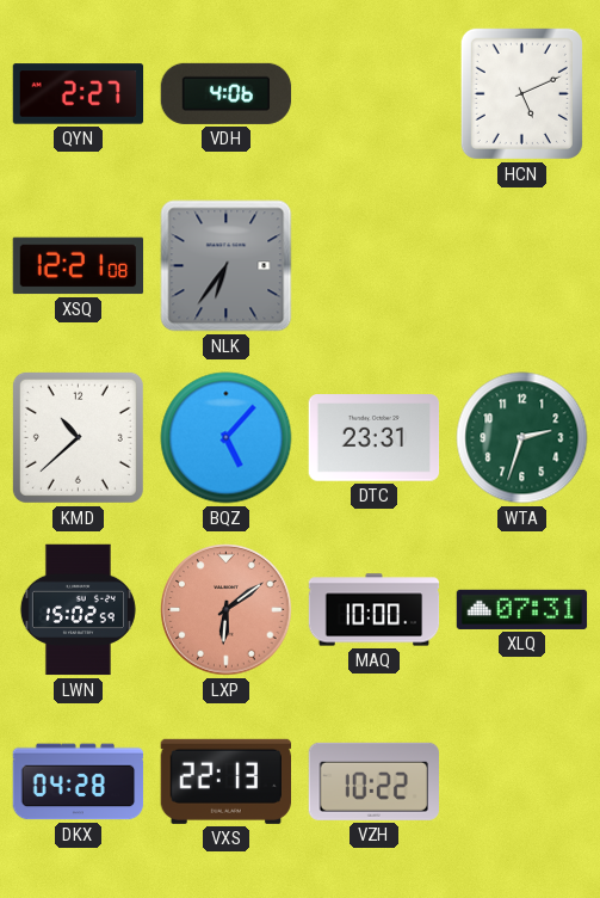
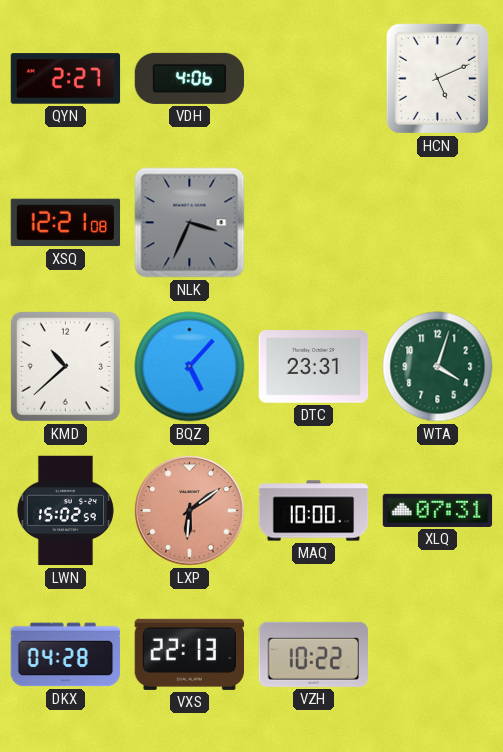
NLK: 6:36 -> 3:34
WTA: 2:33 -> 4:03
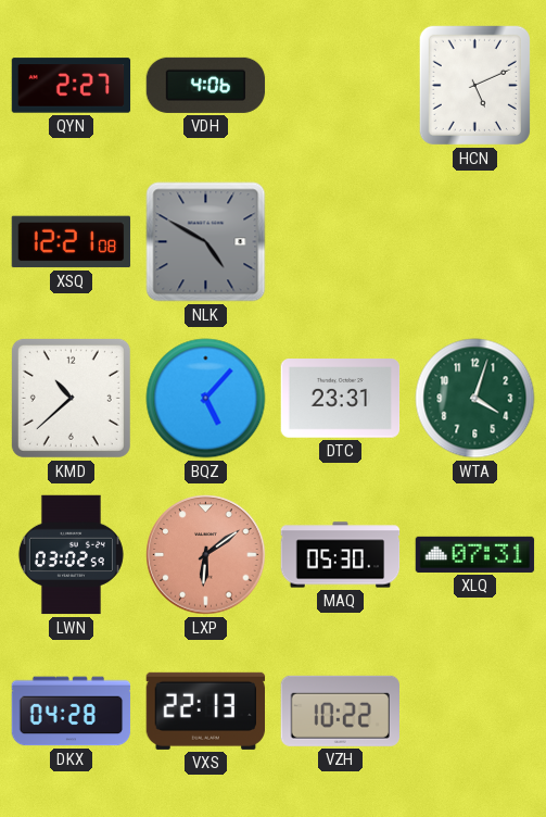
NLK: 3:34 -> 4:50
LWN: 15:02 -> 03:02
MAQ: 10:00 -> 05:30
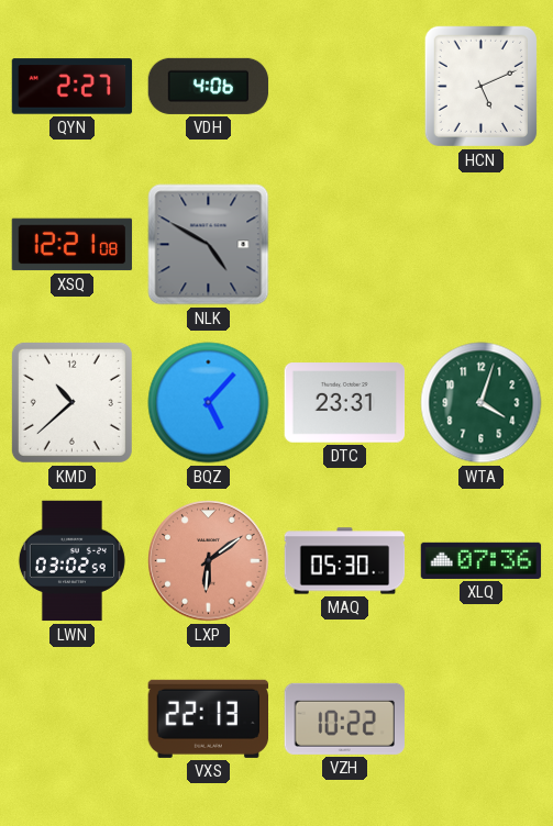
XLQ: 07:31 -> 07:36
DKX: 04:28 -> none
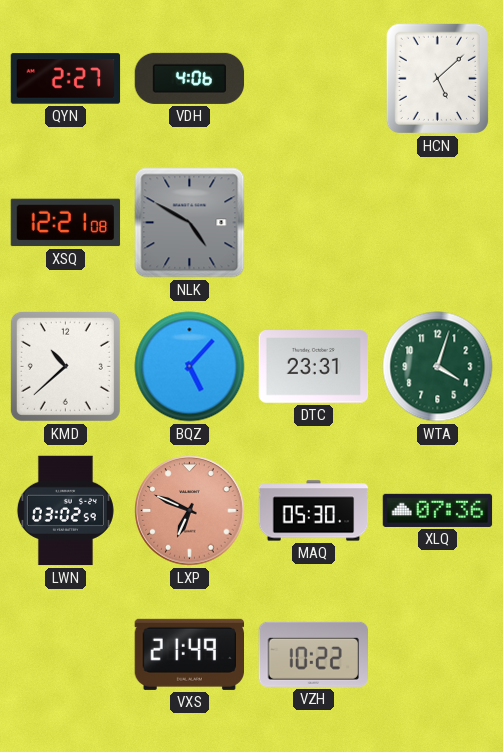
HCN: 5:11 -> 5:08
LXP: 6:09 -> 6:49
VXS: 22:13 -> 21:49
